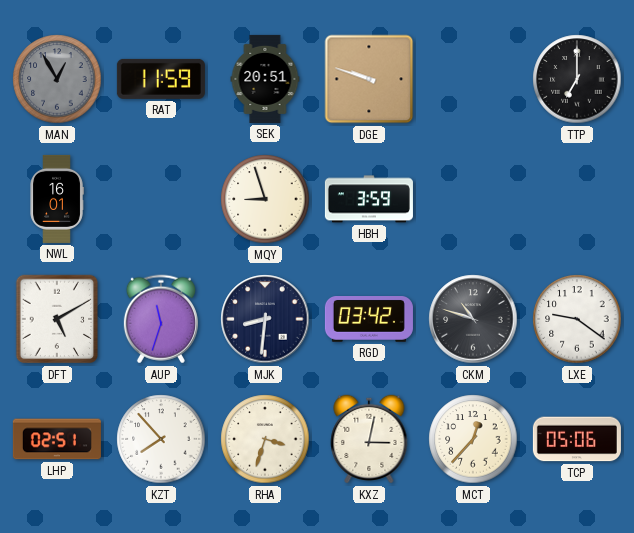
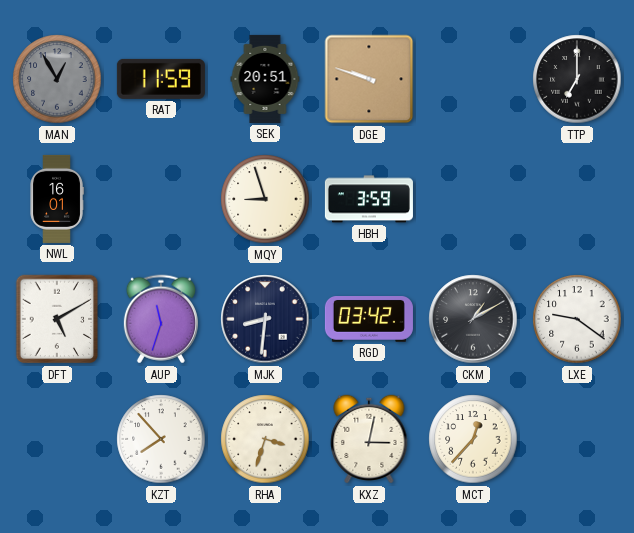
CKM: 10:48 -> 1:10
LHP: 02:51 -> none
TCP: 05:06 -> none
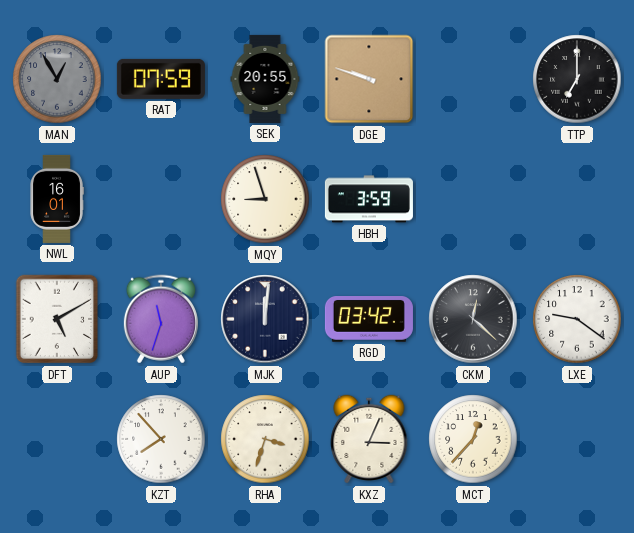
RAT: 11:59 -> 07:59
SEK: 20:51 -> 20:55
MJK: 8:31 -> 12:01
CKM: 1:10 -> 12:22
KXZ: 3:02 -> 3:04
